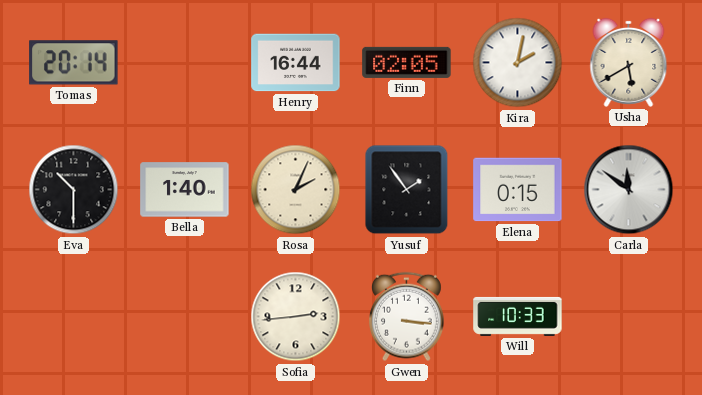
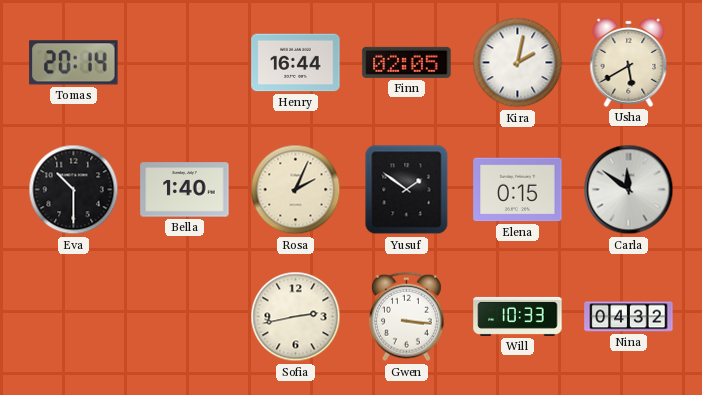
Yusuf: 1:54 -> 1:51
Sofia: 2:44 -> 2:43
Nina: none -> 04:32
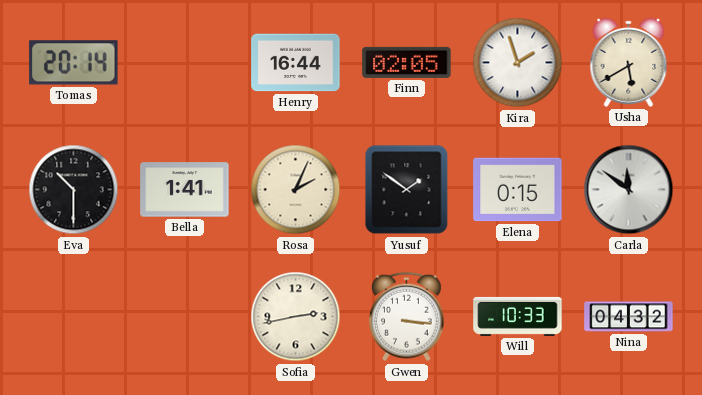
Kira: 2:02 -> 1:57
Bella: 1:40 -> 1:41
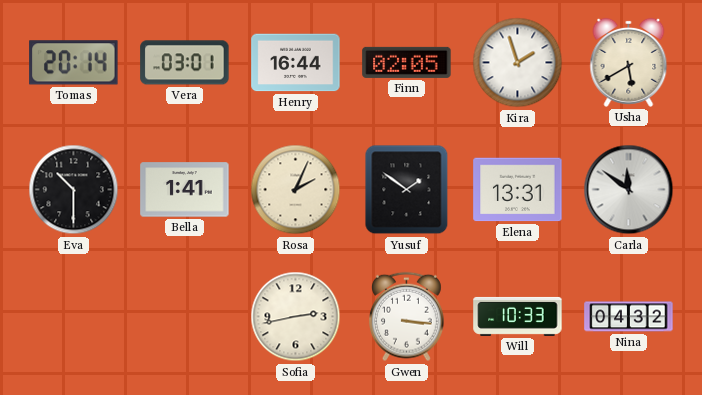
Vera: none -> 03:01
Elena: 0:15 -> 13:31
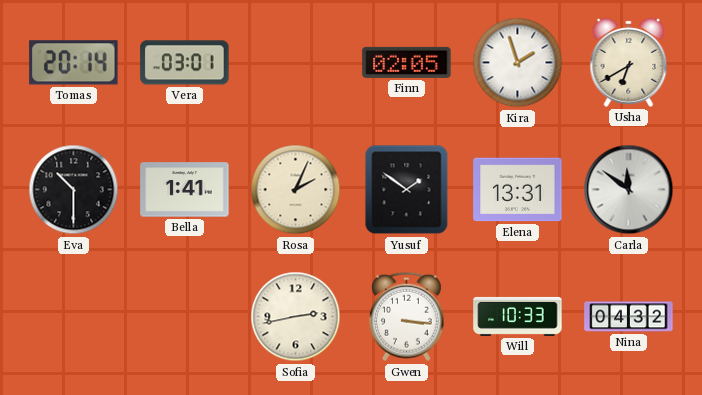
Henry: 16:44 -> none
Usha: 5:40 -> 6:40
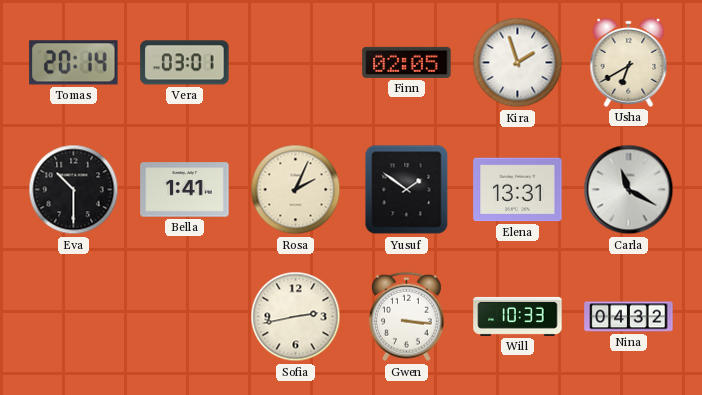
Carla: 11:51 -> 11:20
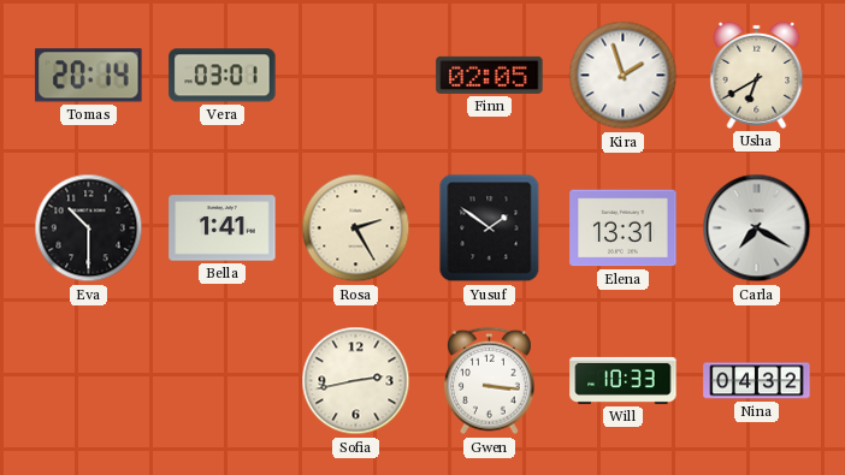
Rosa: 2:04 -> 2:25
Carla: 11:20 -> 7:20
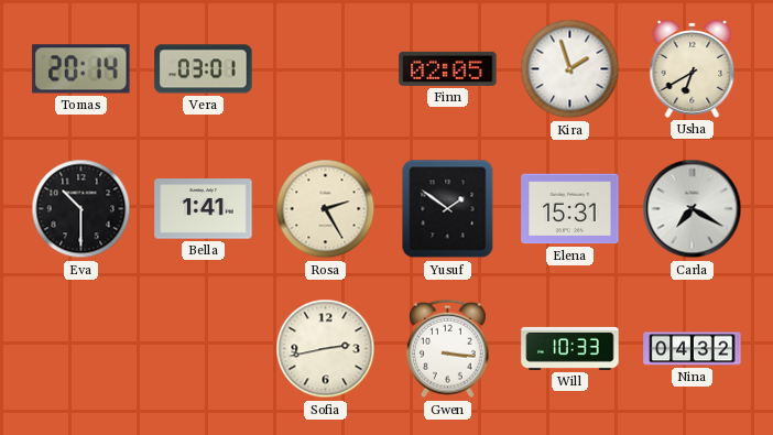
Elena: 13:31 -> 15:31
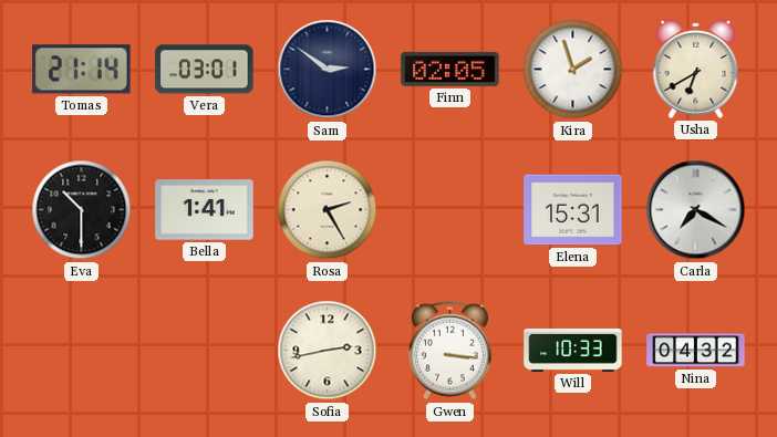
Tomas: 20:14 -> 21:14
Sam: none -> 2:51
Yusuf: 1:51 -> none
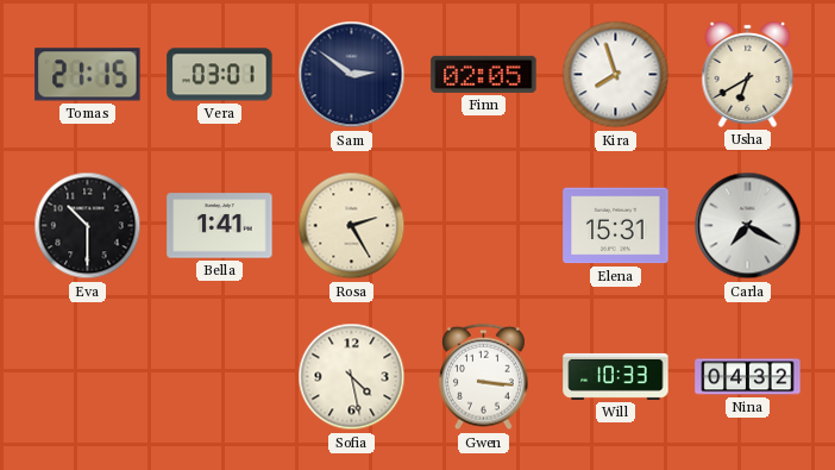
Tomas: 21:14 -> 21:15
Kira: 1:57 -> 7:57
Sofia: 2:43 -> 4:28
